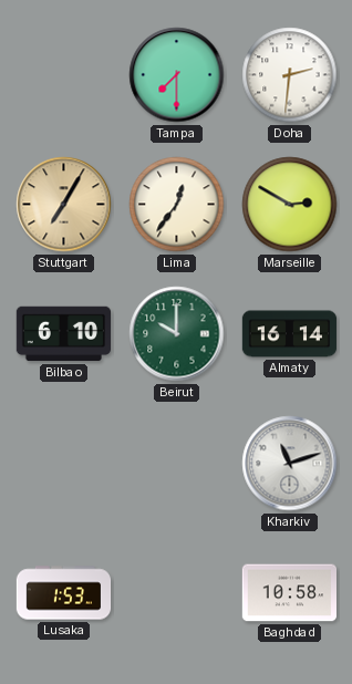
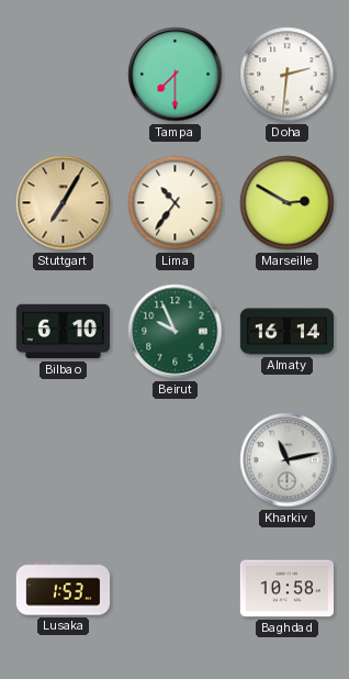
Lima: 12:36 -> 10:36
Beirut: 10:00 -> 9:56
Kharkiv: 11:12 -> 11:13
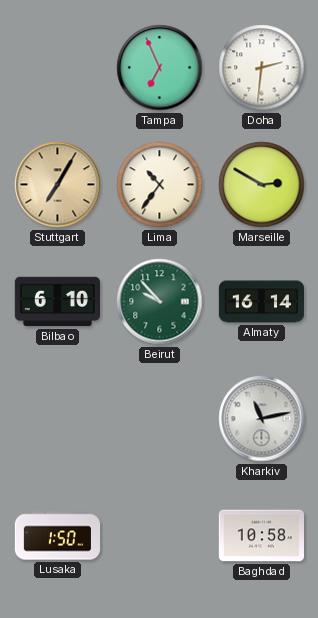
Tampa: 7:30 -> 6:56
Beirut: 9:56 -> 9:53
Lusaka: 1:53 -> 1:50
